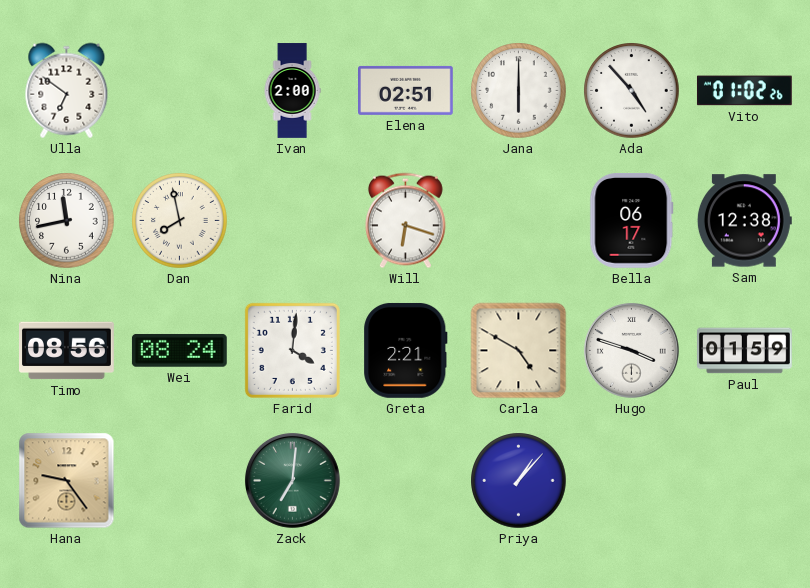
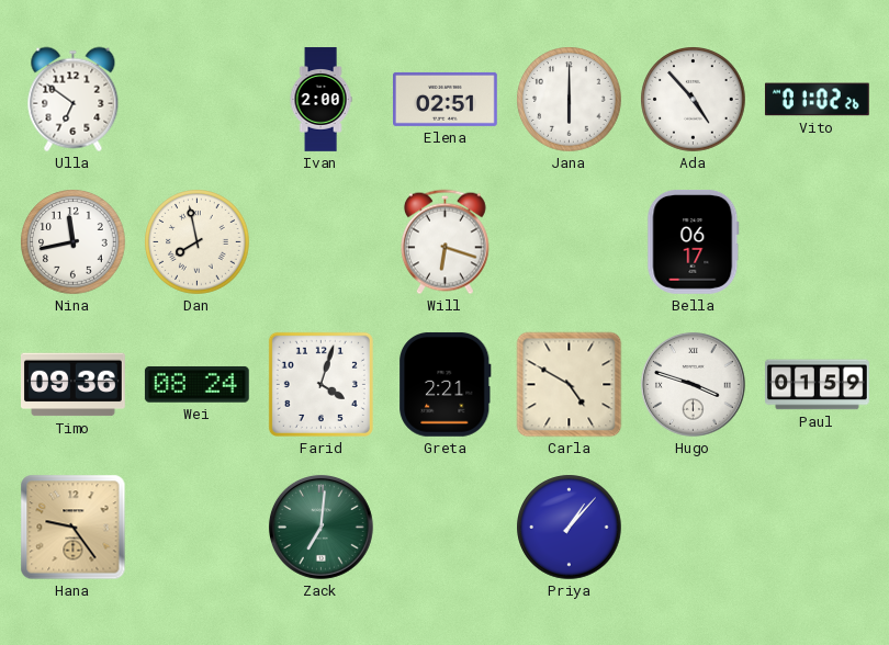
Sam: 12:38 -> none
Timo: 08:56 -> 09:36
Farid: 4:01 -> 4:03
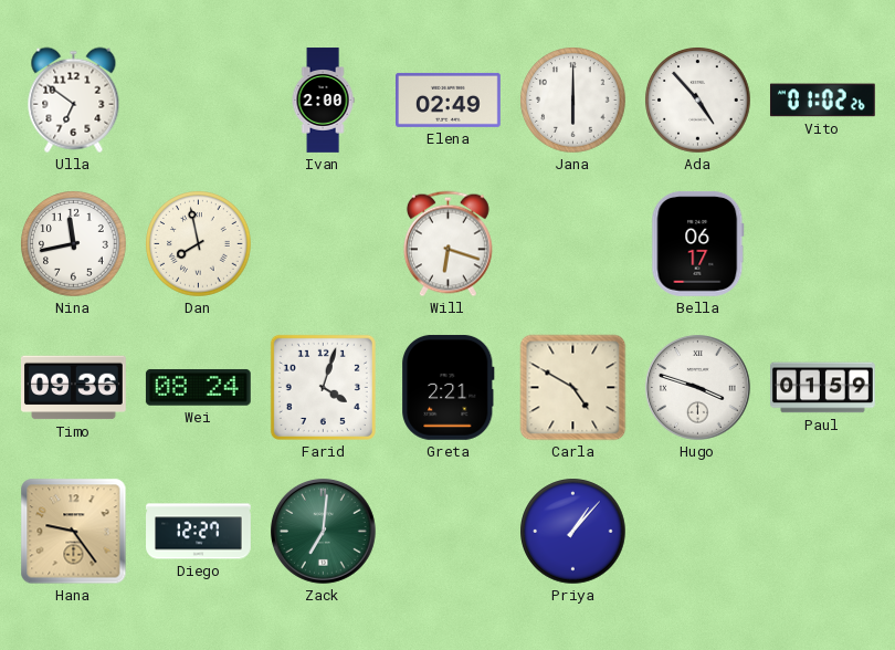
Elena: 02:51 -> 02:49
Diego: none -> 12:27
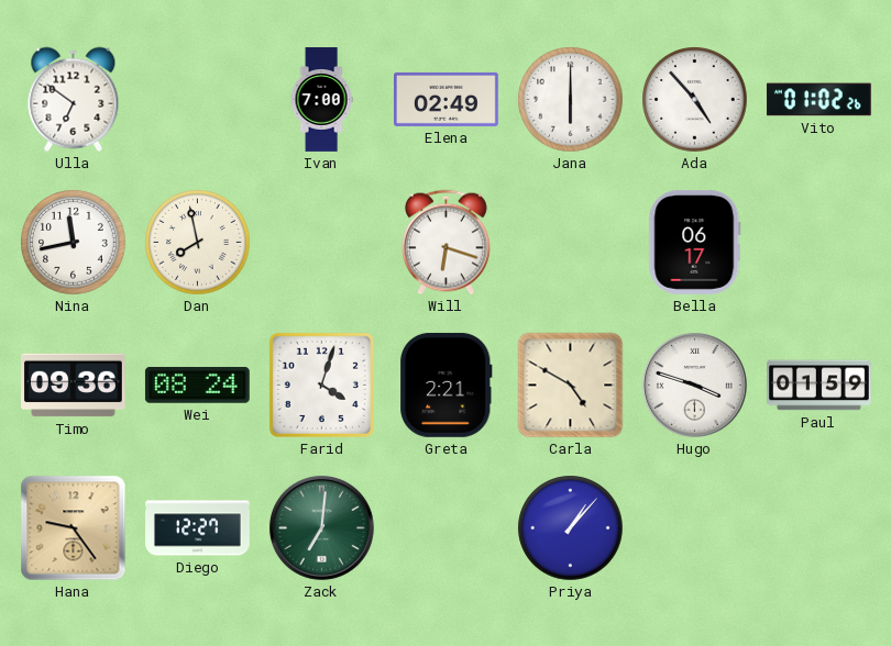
Ivan: 2:00 -> 7:00
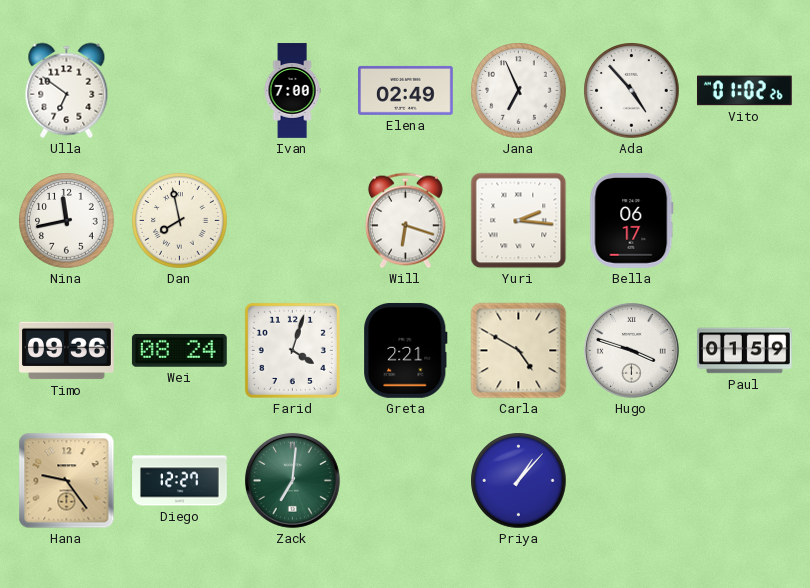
Jana: 6:00 -> 6:56
Yuri: none -> 2:16
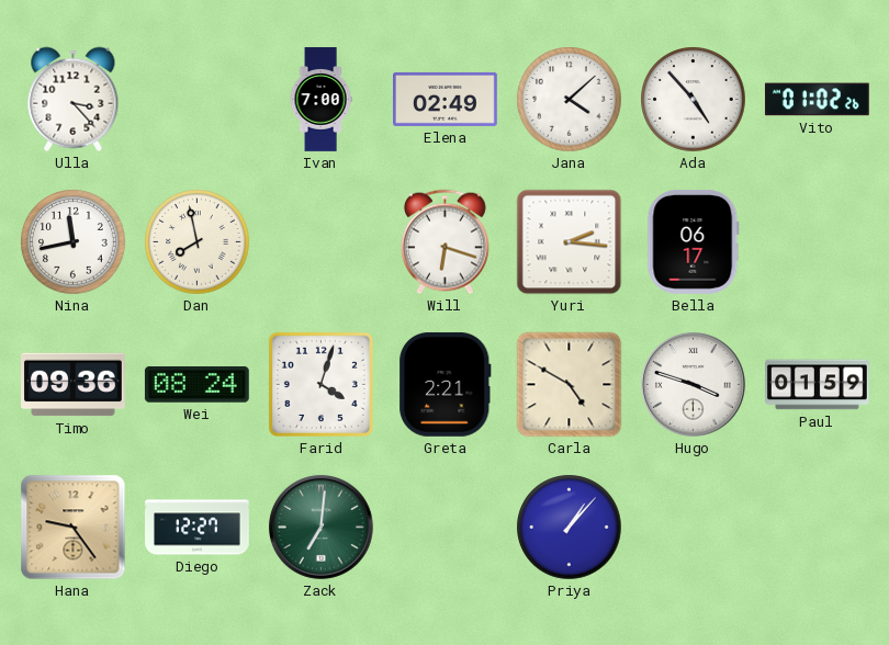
Ulla: 6:51 -> 3:23
Jana: 6:56 -> 4:08
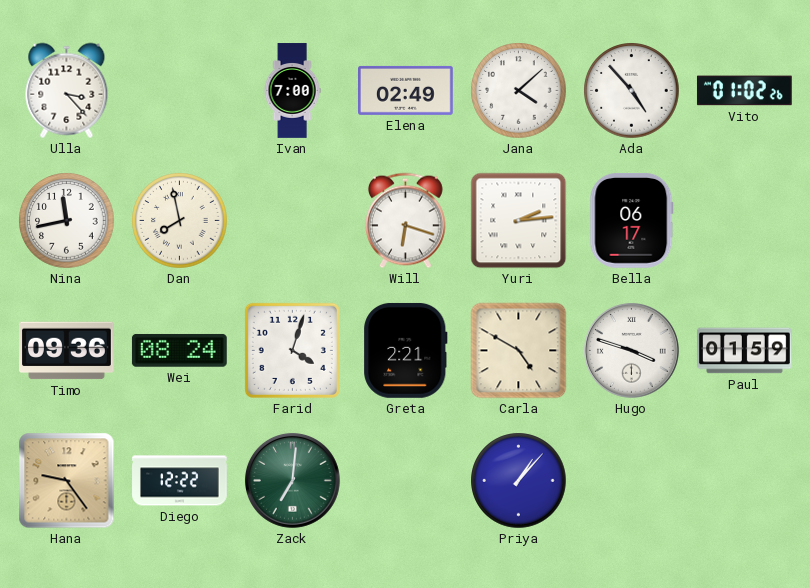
Yuri: 2:16 -> 2:14
Diego: 12:27 -> 12:22
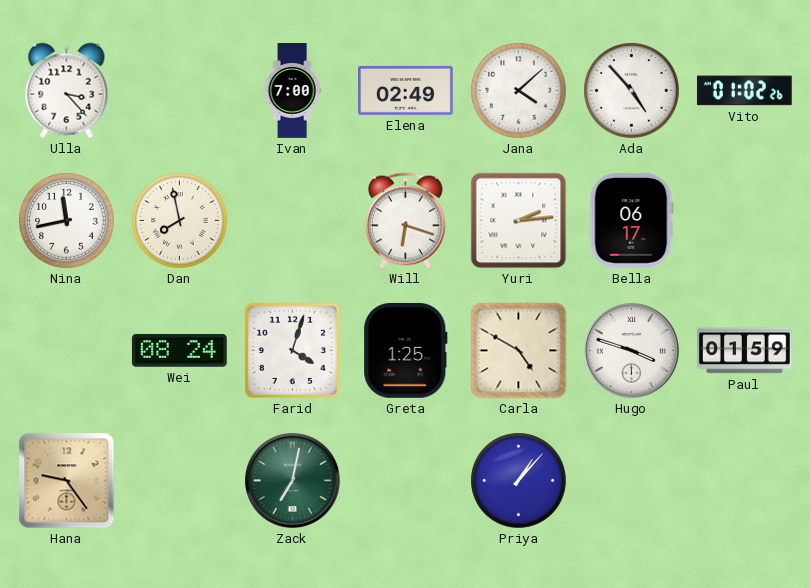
Timo: 09:36 -> none
Greta: 2:21 -> 1:25
Diego: 12:22 -> none
Zack: 7:01 -> 7:02
